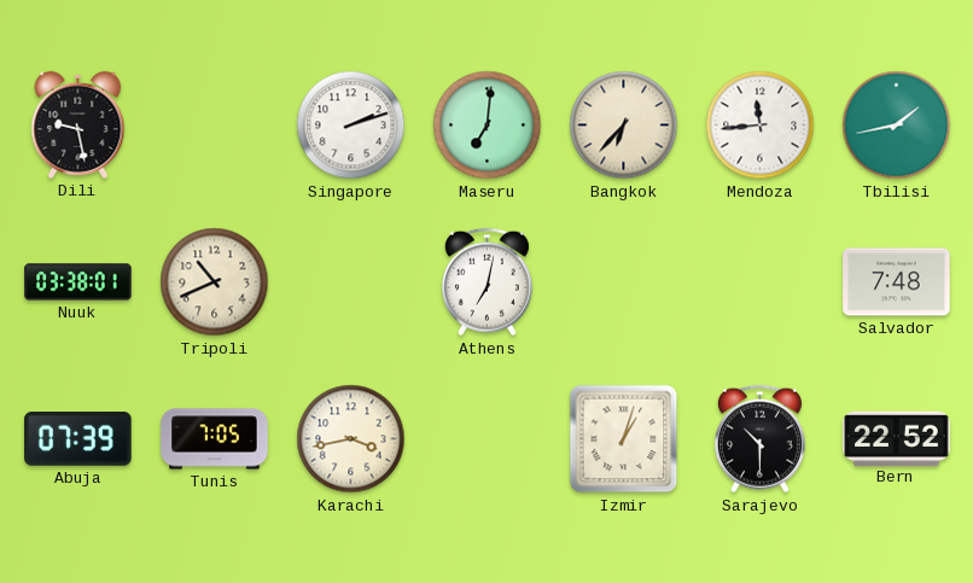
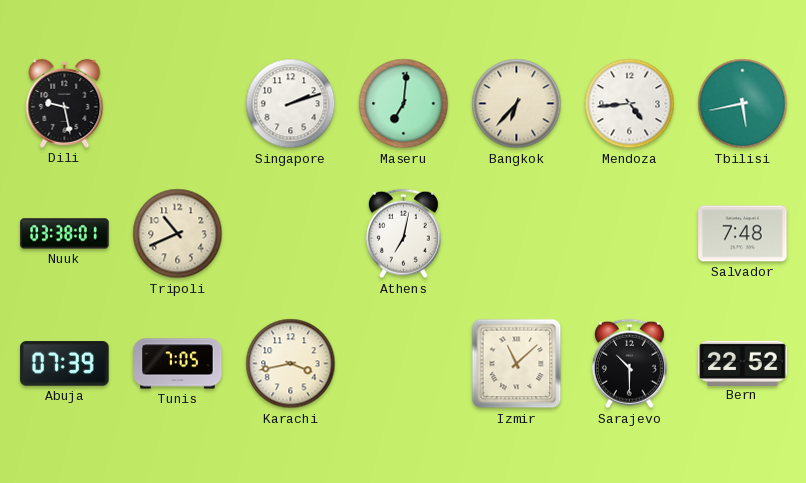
Mendoza: 11:44 -> 4:44
Tbilisi: 1:43 -> 5:43
Izmir: 1:03 -> 11:08
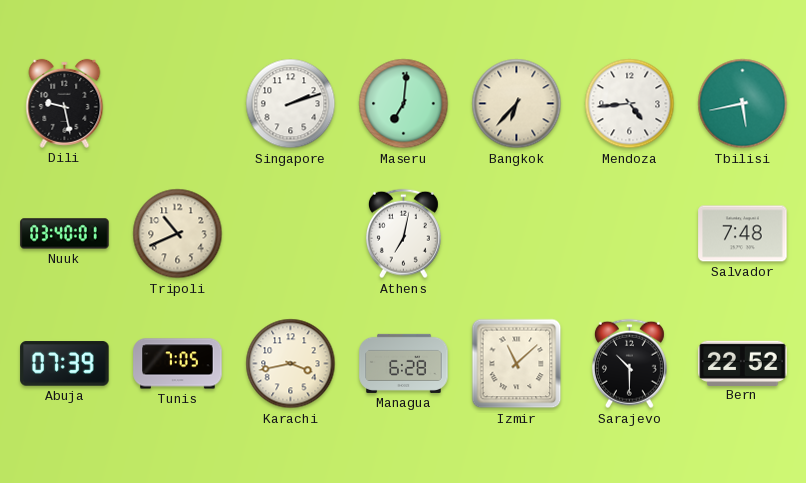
Nuuk: 03:38 -> 03:40
Managua: none -> 6:28
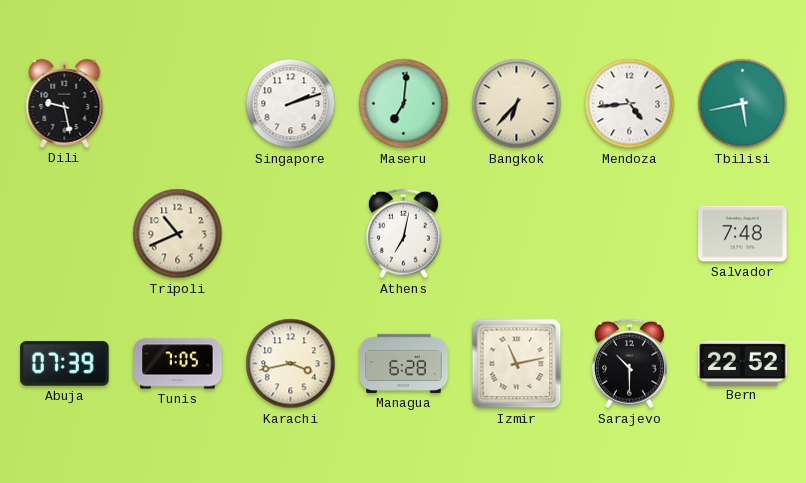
Nuuk: 03:40 -> none
Izmir: 11:08 -> 11:13
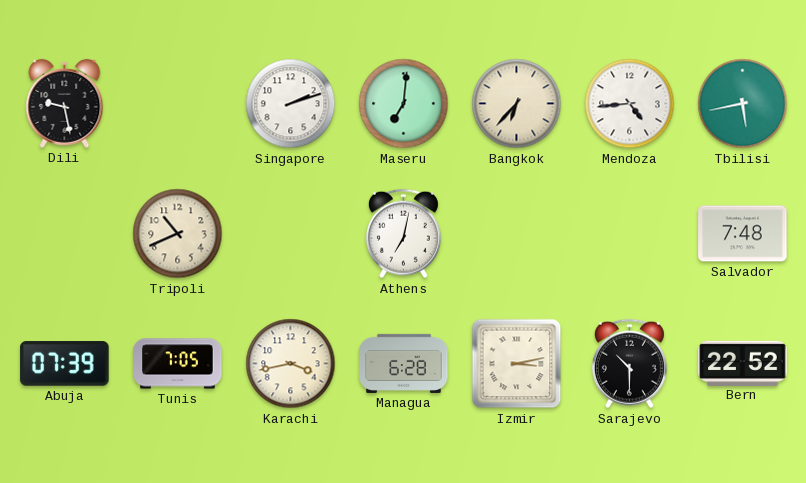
Izmir: 11:13 -> 3:13
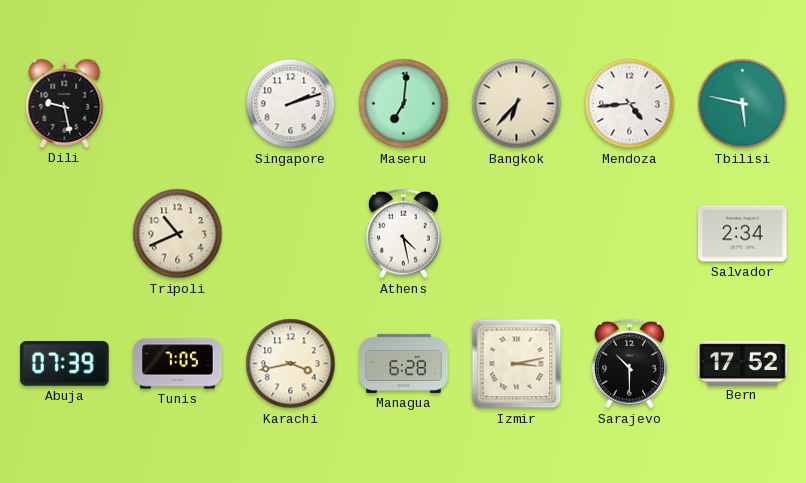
Tbilisi: 5:43 -> 5:47
Athens: 7:02 -> 4:28
Salvador: 7:48 -> 2:34
Bern: 22:52 -> 17:52
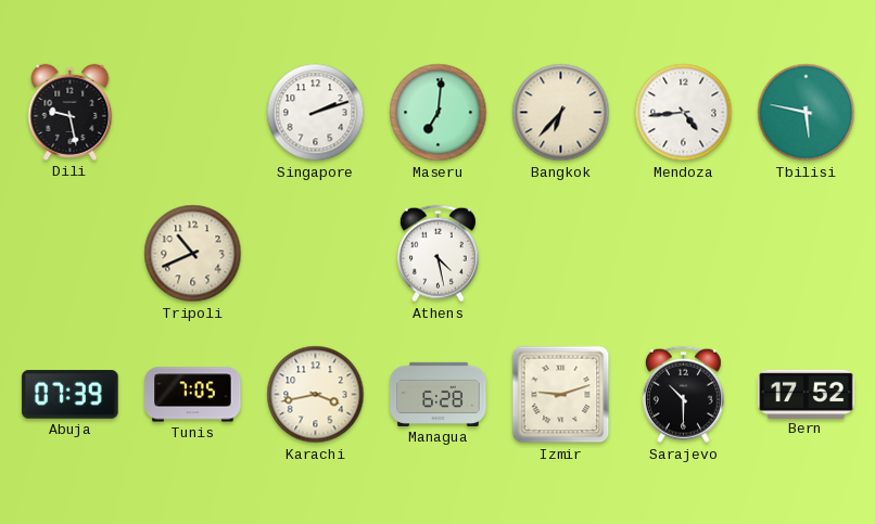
Salvador: 2:34 -> none
Izmir: 3:13 -> 9:12
